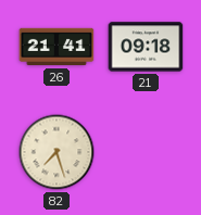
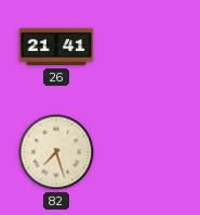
21: 09:18 -> none
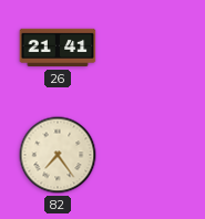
82: 7:27 -> 7:24
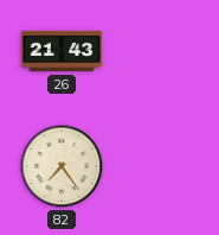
26: 21:41 -> 21:43
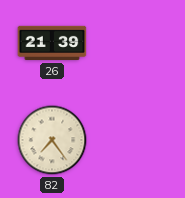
26: 21:43 -> 21:39
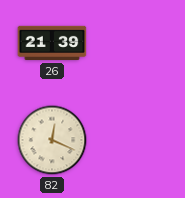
82: 7:24 -> 12:19
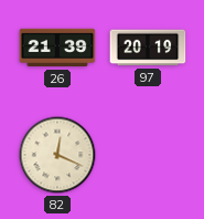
97: none -> 20:19
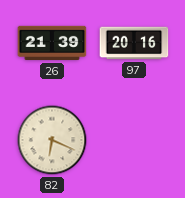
97: 20:19 -> 20:16
82: 12:19 -> 6:19
